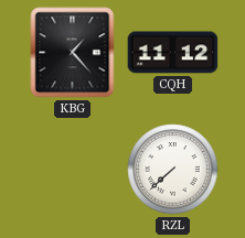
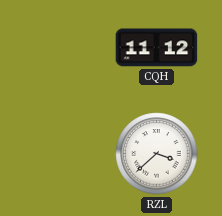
KBG: 1:23 -> none
RZL: 7:38 -> 3:38
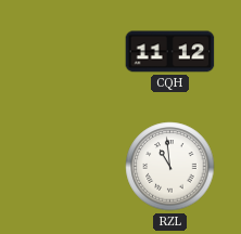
RZL: 3:38 -> 10:59
